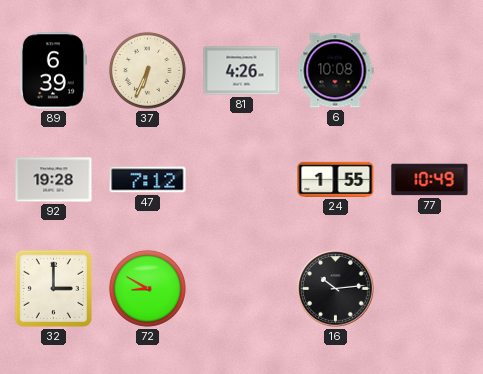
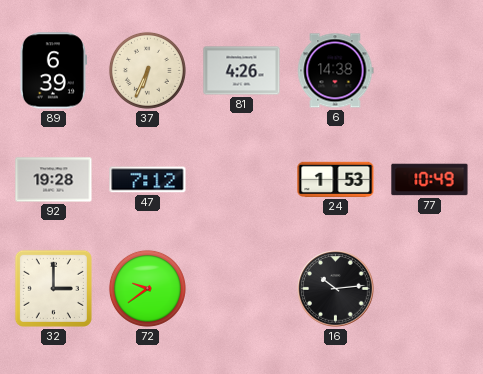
6: 10:08 -> 14:38
24: 1:55 -> 1:53
72: 8:50 -> 9:39
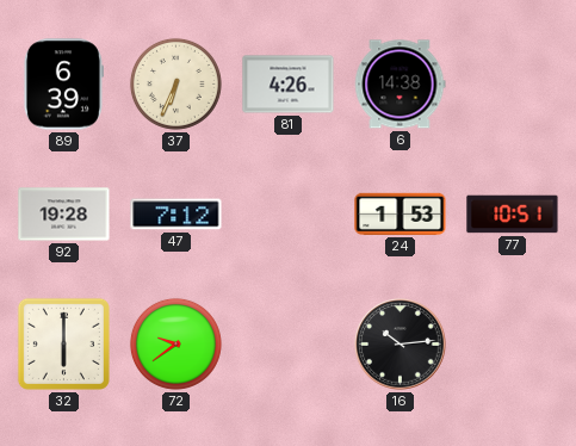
77: 10:49 -> 10:51
32: 3:00 -> 6:00
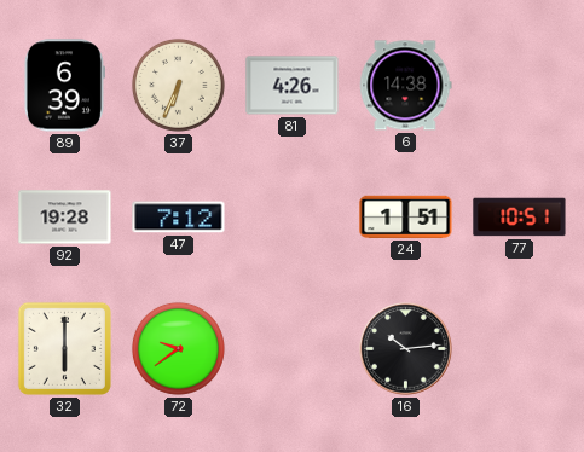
24: 1:53 -> 1:51
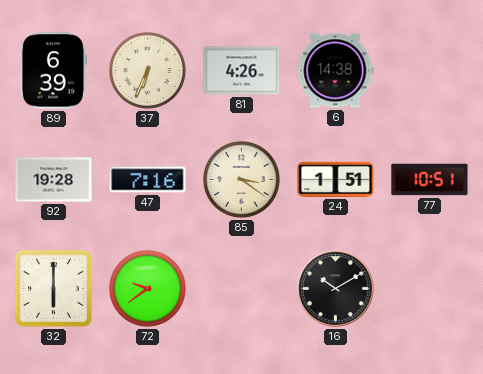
47: 7:12 -> 7:16
85: none -> 3:21
16: 10:14 -> 10:10
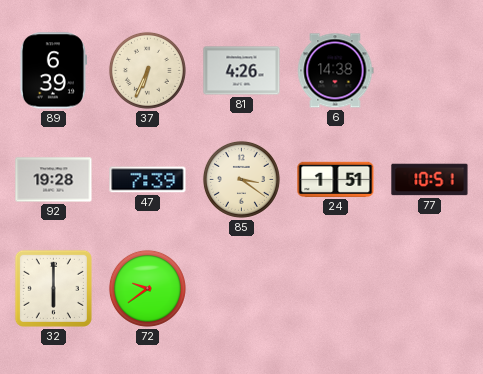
47: 7:16 -> 7:39
16: 10:10 -> none
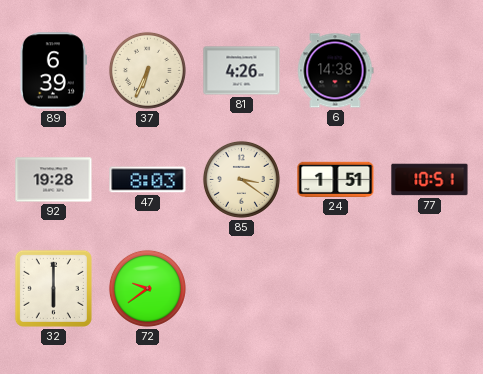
47: 7:39 -> 8:03
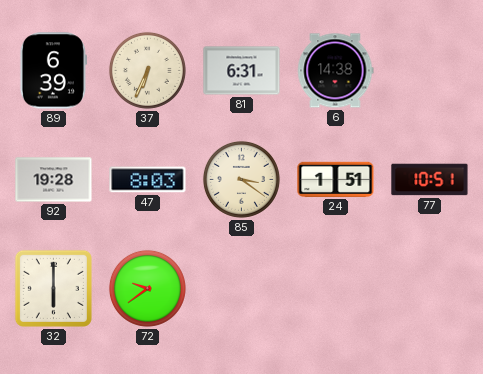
81: 4:26 -> 6:31
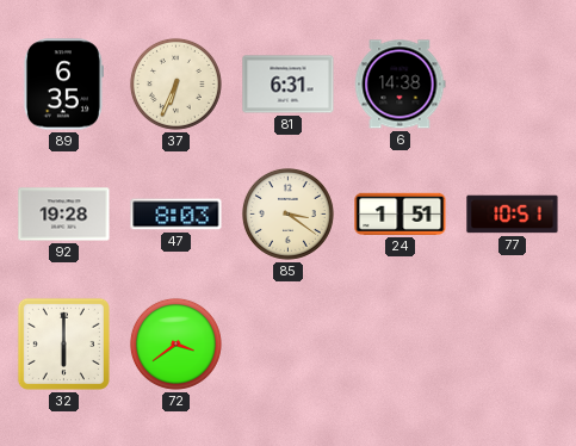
89: 6:39 -> 6:35
72: 9:39 -> 3:39
